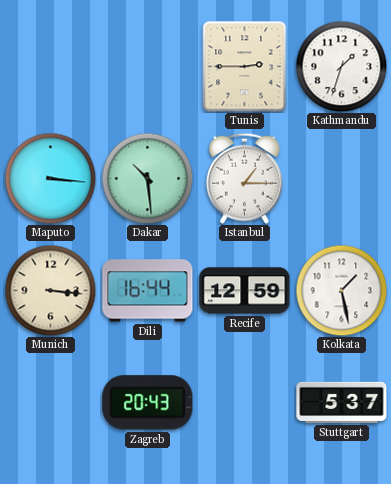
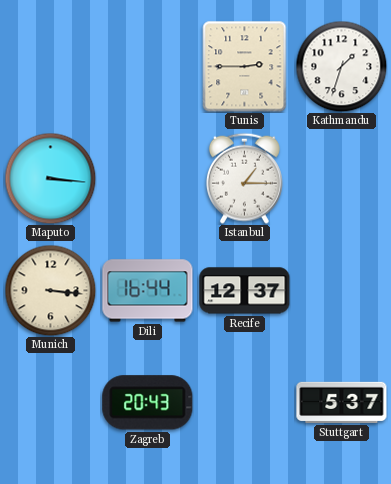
Dakar: 10:29 -> none
Recife: 12:59 -> 12:37
Kolkata: 1:28 -> none
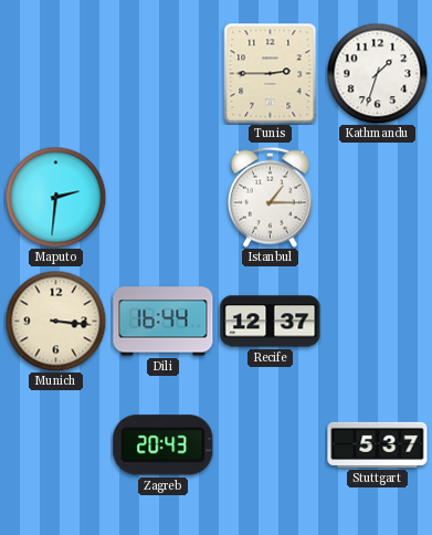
Maputo: 3:16 -> 2:31
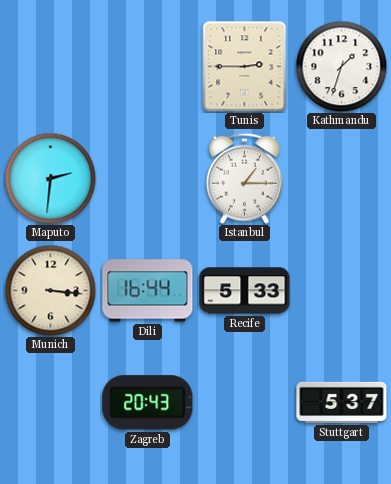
Recife: 12:37 -> 5:33
